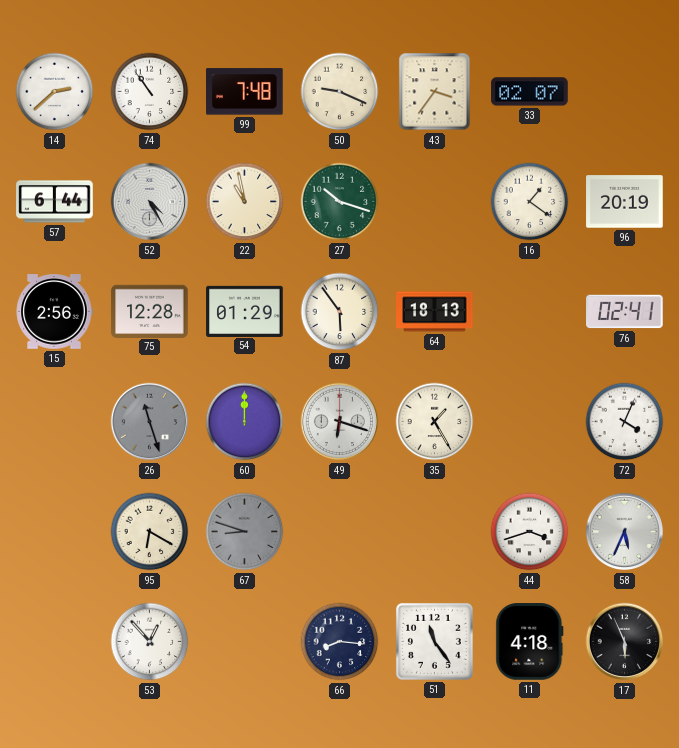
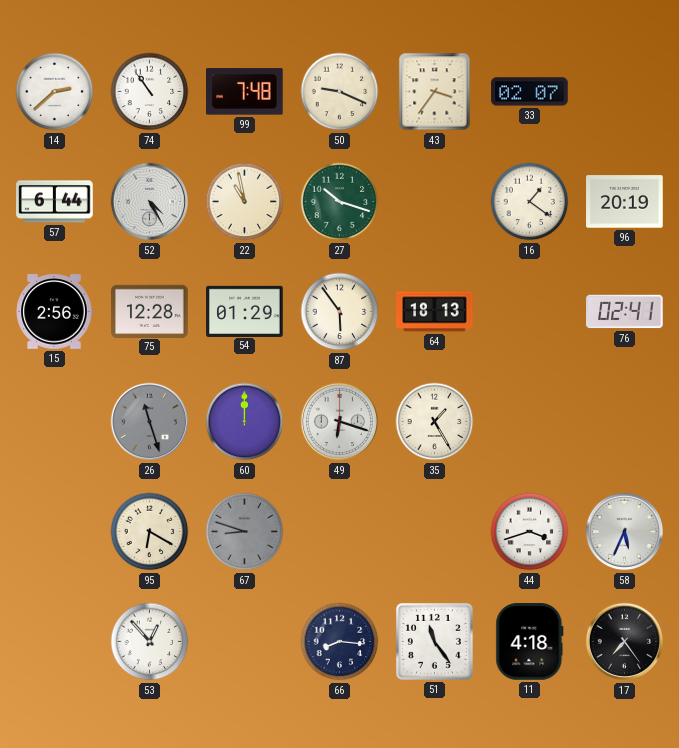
72: 4:04 -> none
17: 5:56 -> 7:24
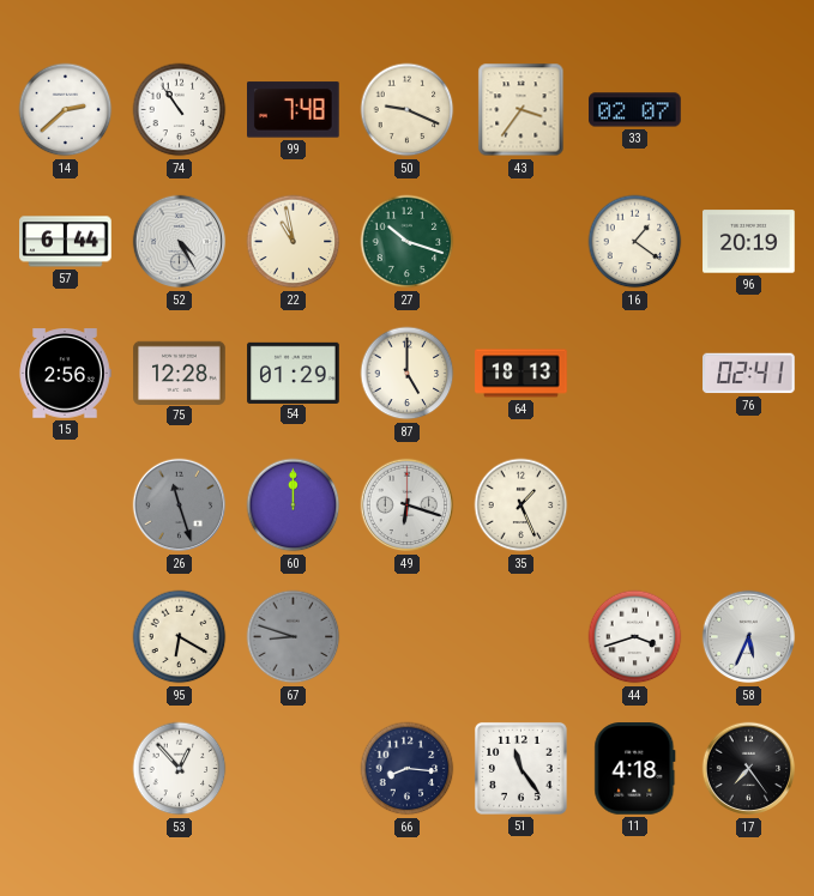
87: 5:54 -> 5:00
35: 1:25 -> 1:26
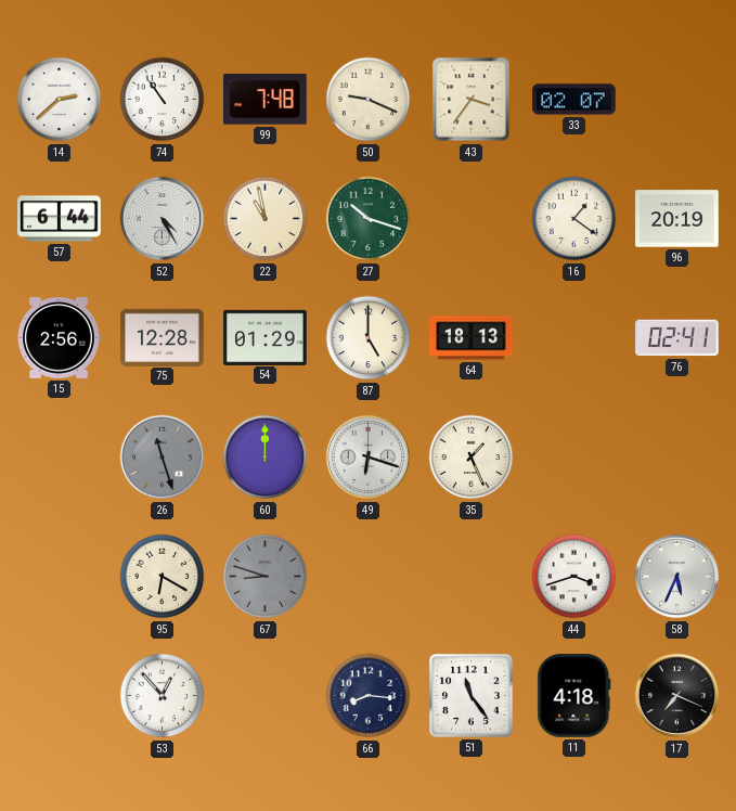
17: 7:24 -> 7:19
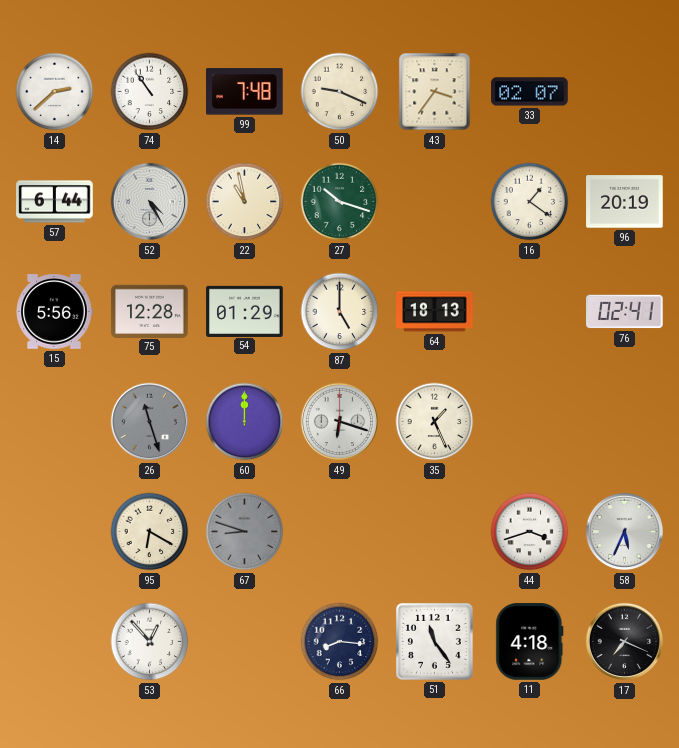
15: 2:56 -> 5:56
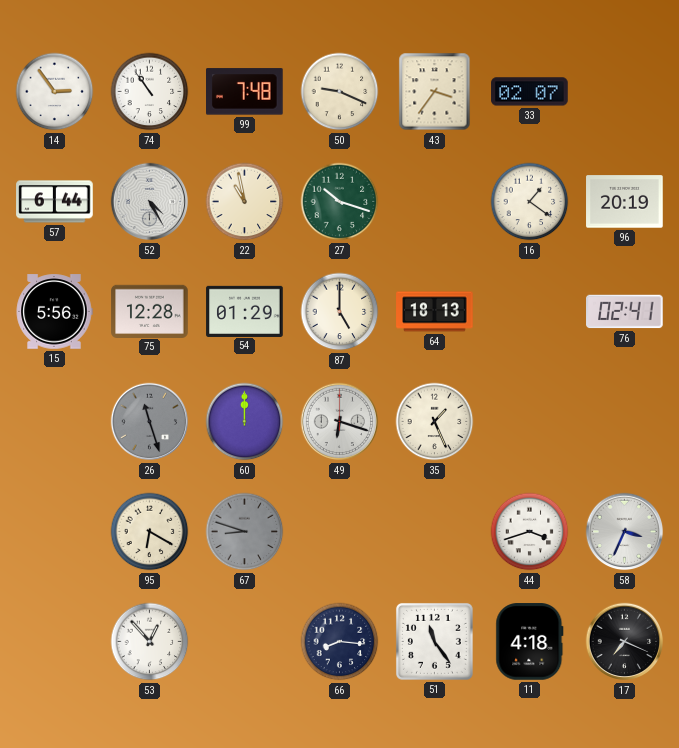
14: 2:38 -> 2:54
58: 5:34 -> 3:34
